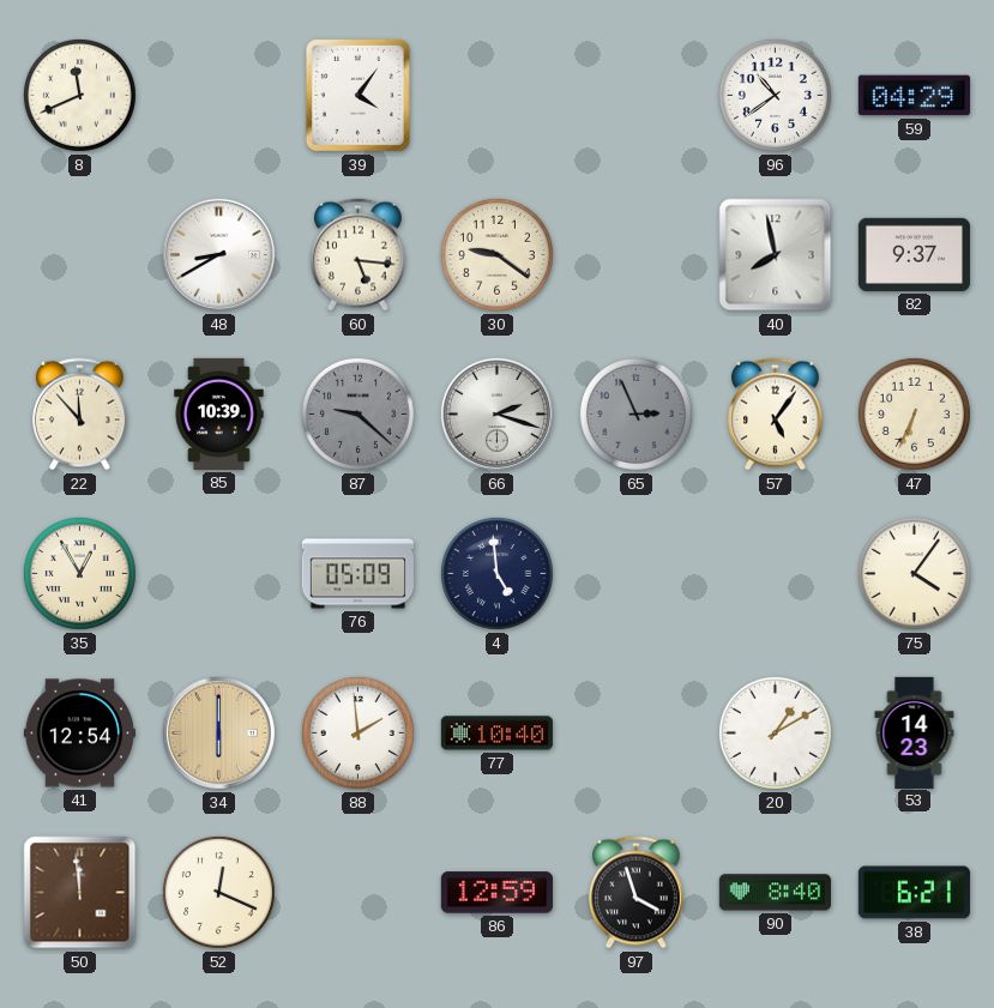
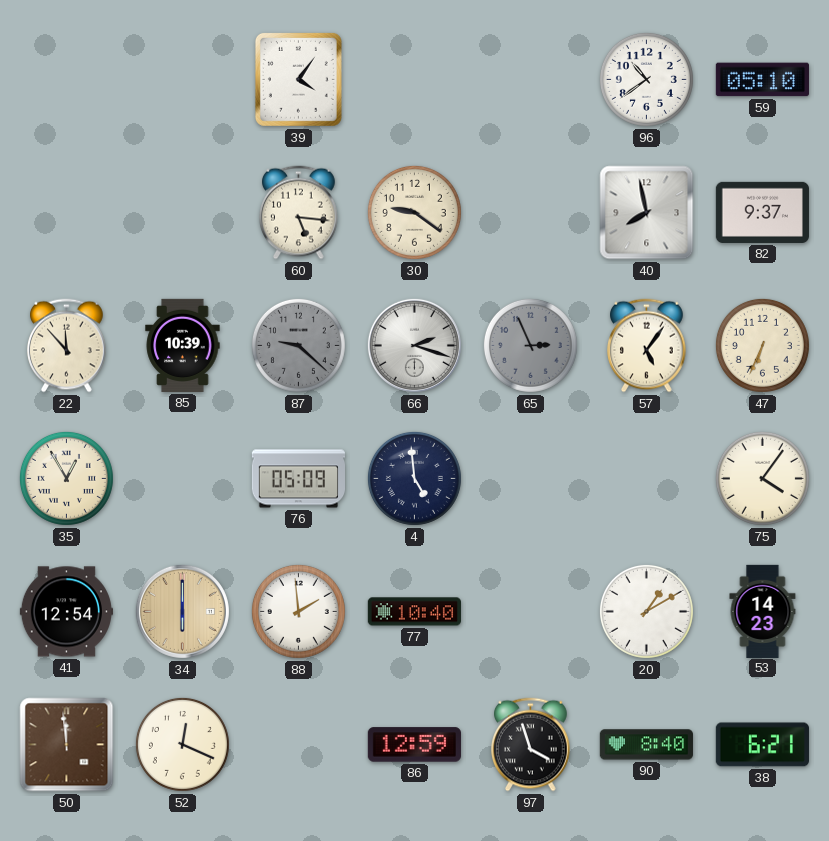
8: 11:41 -> none
59: 04:29 -> 05:10
48: 8:40 -> none
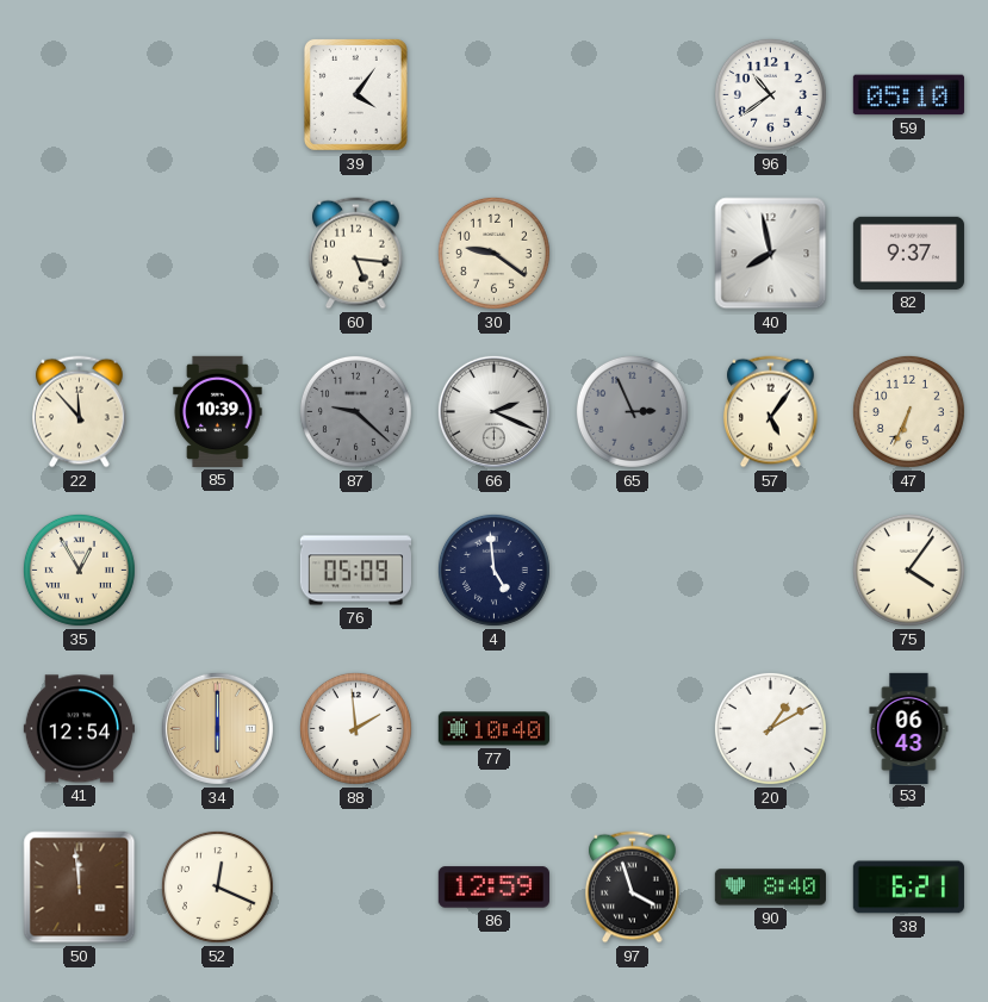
66: 2:18 -> 2:19
53: 14:23 -> 06:43
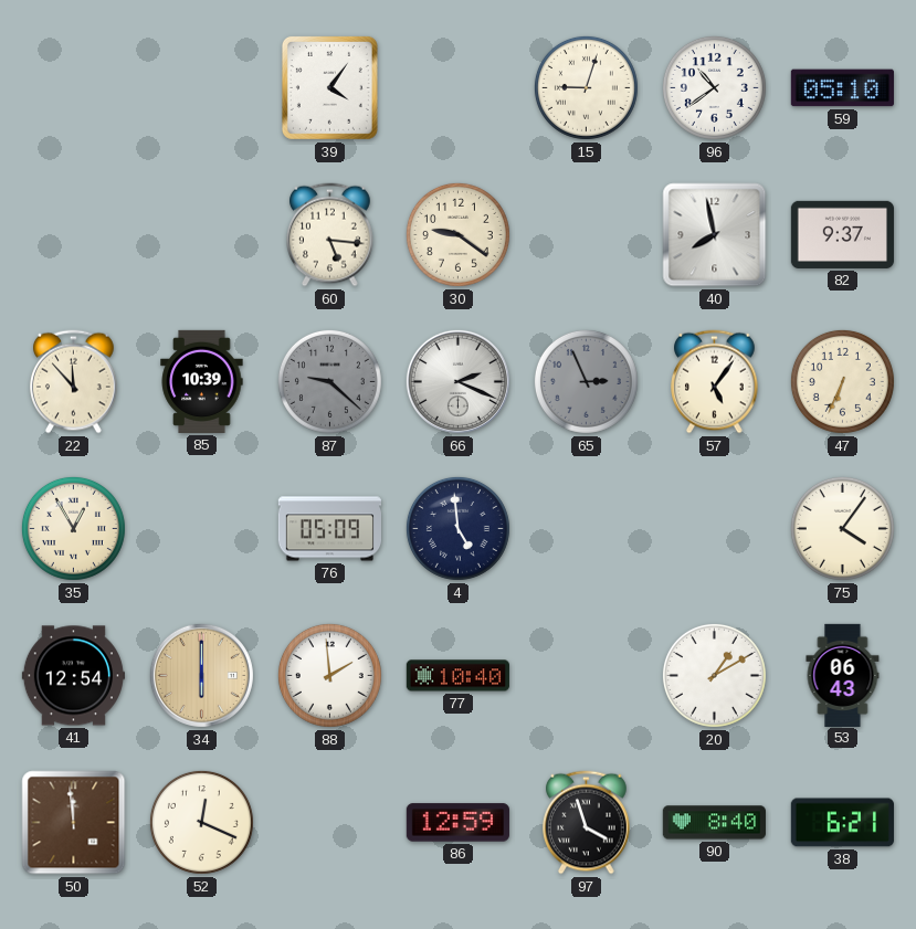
15: none -> 9:03
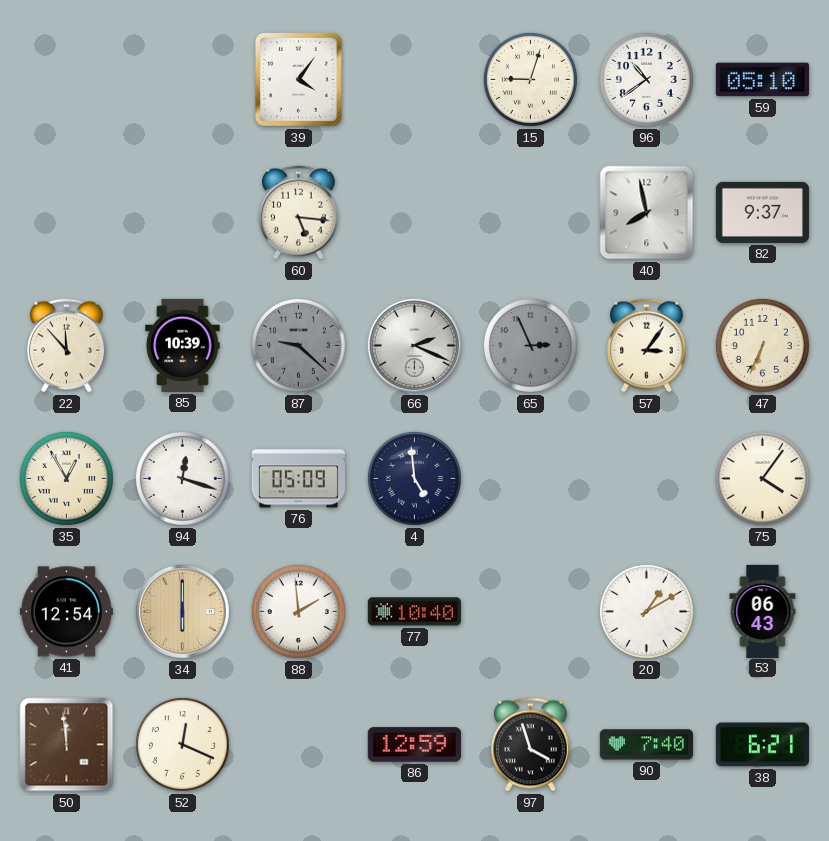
30: 9:21 -> none
57: 5:06 -> 3:06
94: none -> 12:18
90: 8:40 -> 7:40
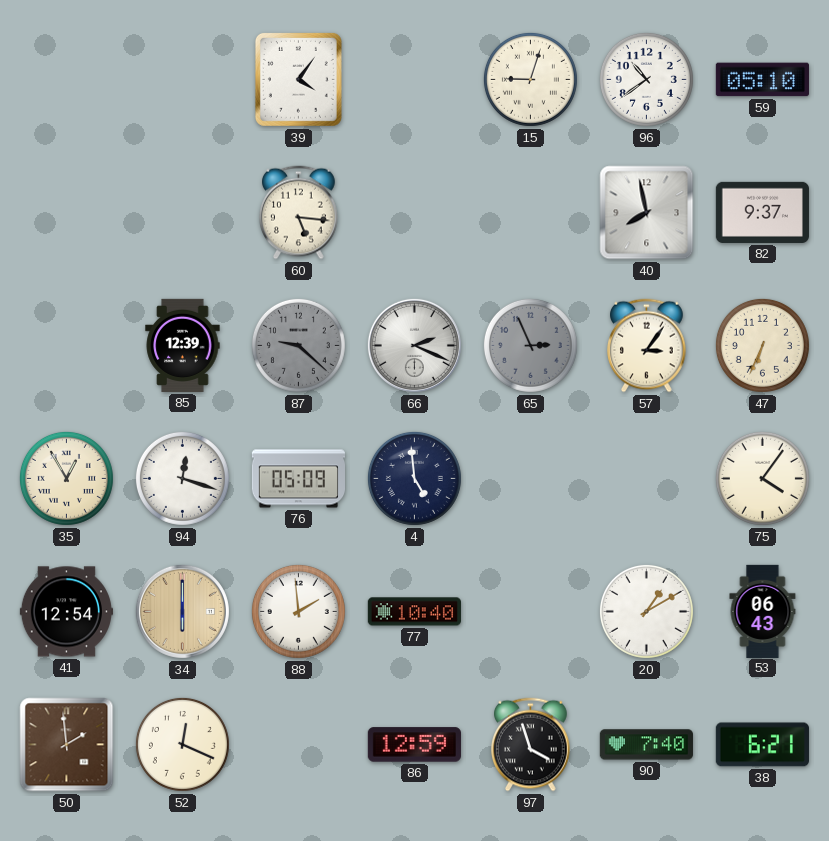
22: 11:53 -> none
85: 10:39 -> 12:39
50: 11:59 -> 1:59
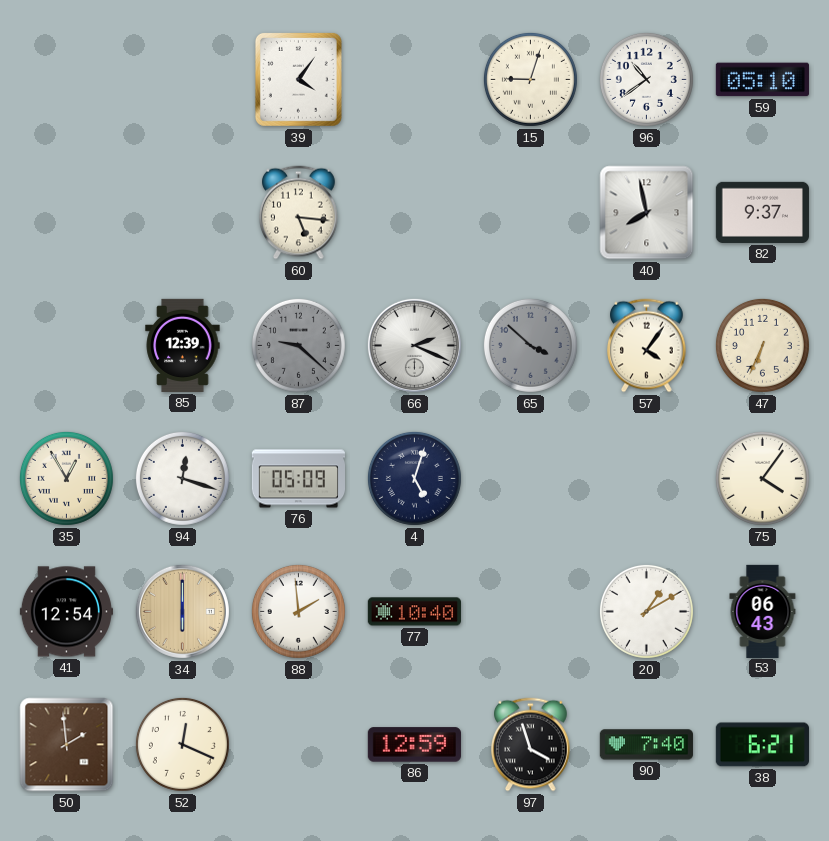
65: 2:56 -> 3:52
57: 3:06 -> 4:06
4: 4:59 -> 5:03
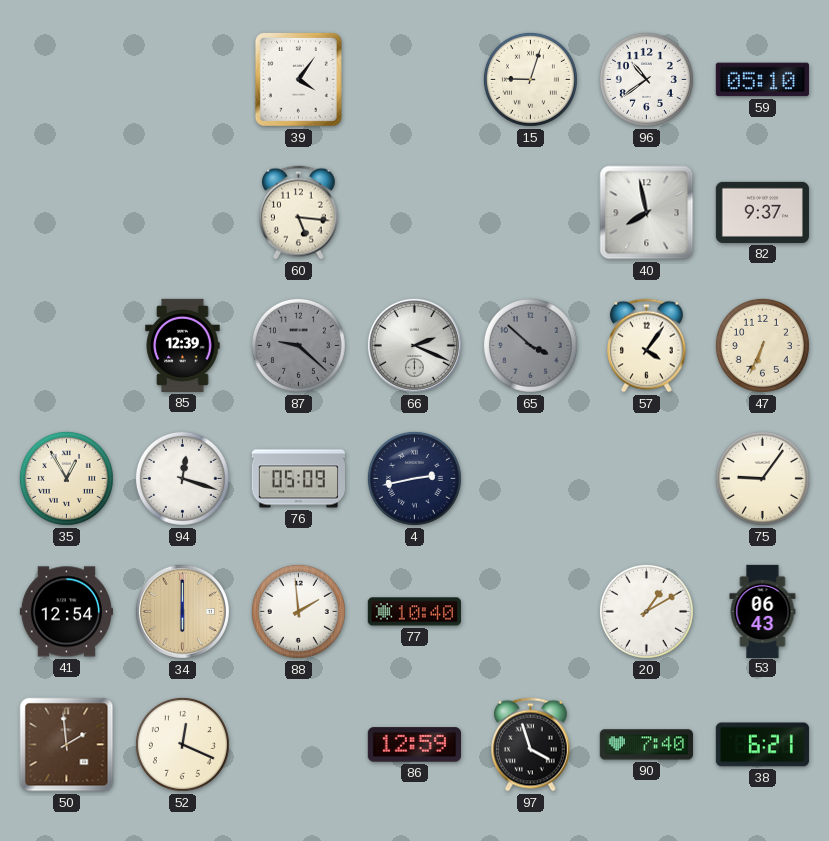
4: 5:03 -> 2:43
75: 4:06 -> 9:06
